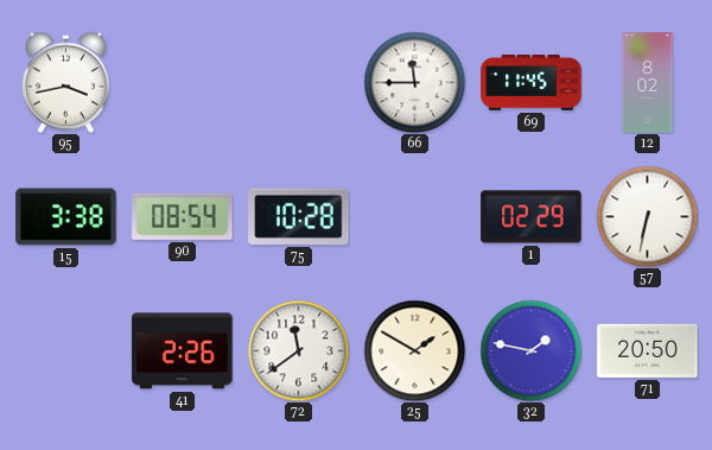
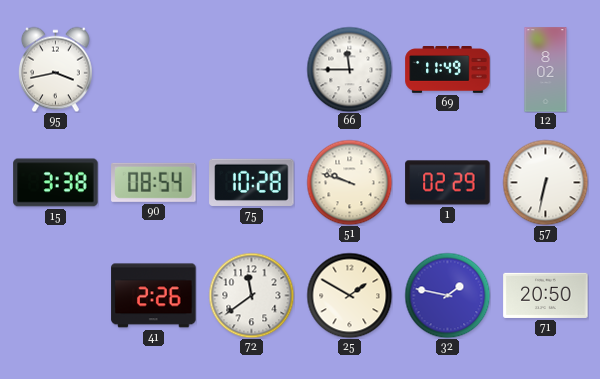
69: 11:45 -> 11:49
51: none -> 9:48
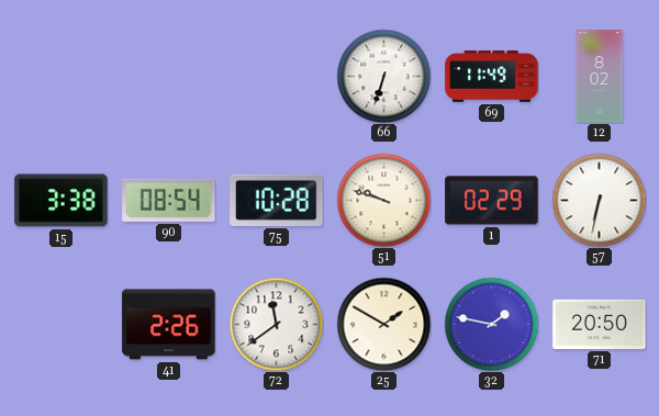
95: 3:43 -> none
66: 11:45 -> 6:33
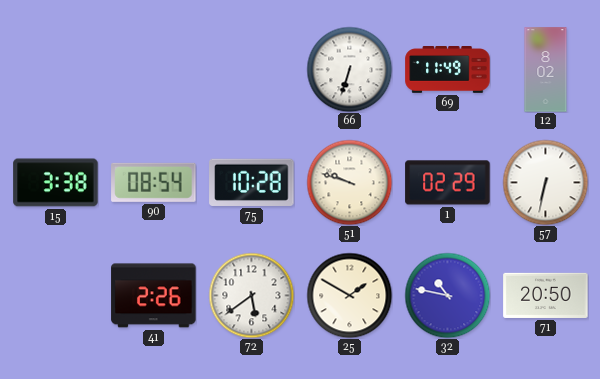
72: 11:39 -> 5:39
32: 1:47 -> 10:47
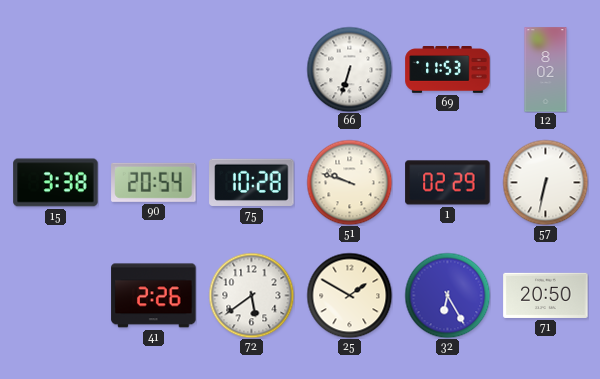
69: 11:49 -> 11:53
90: 08:54 -> 20:54
32: 10:47 -> 6:25
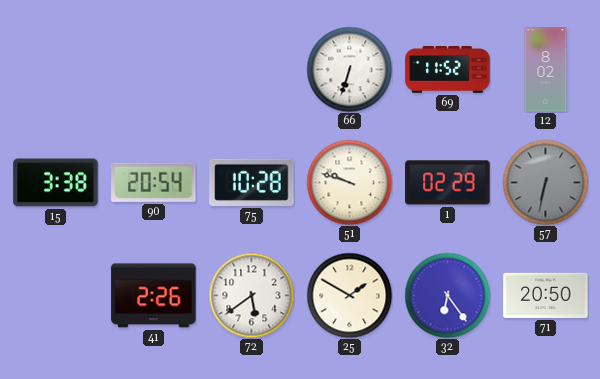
69: 11:53 -> 11:52
57 dial: white -> grey
32: 6:25 -> 6:24
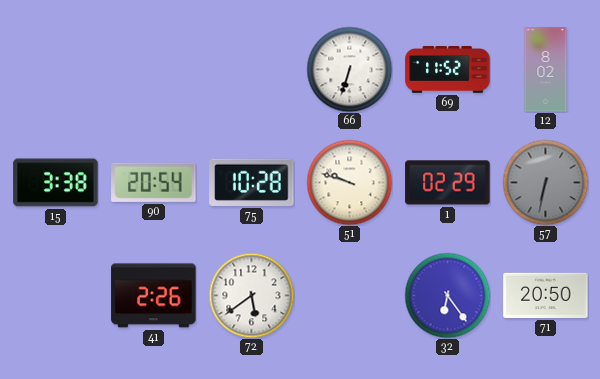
25: 1:50 -> none
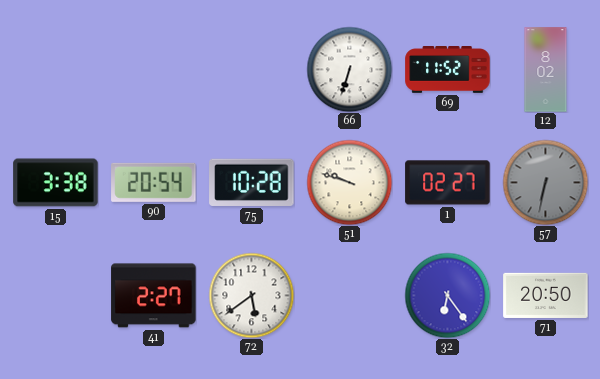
1: 02:29 -> 02:27
41: 2:26 -> 2:27
